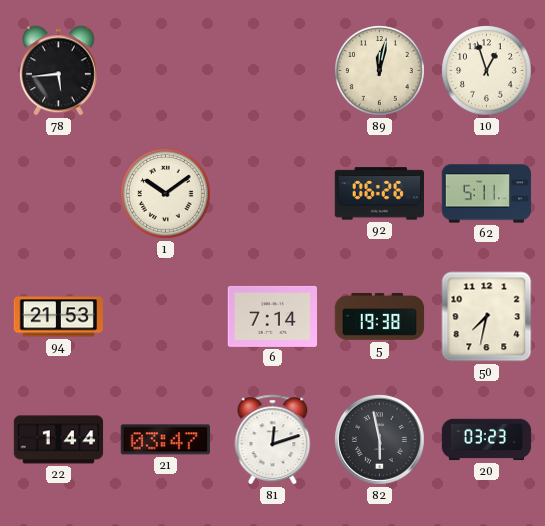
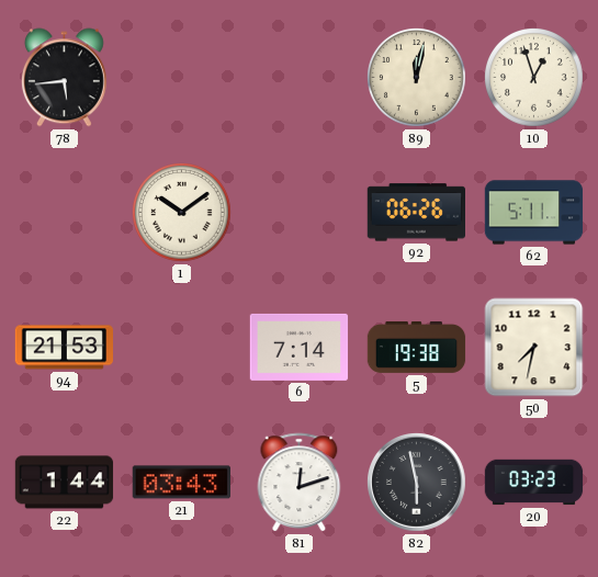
21: 03:47 -> 03:43
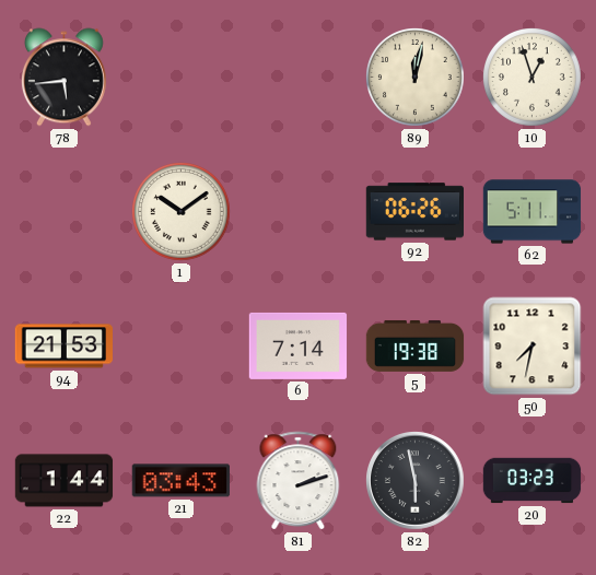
81: 12:12 -> 2:12
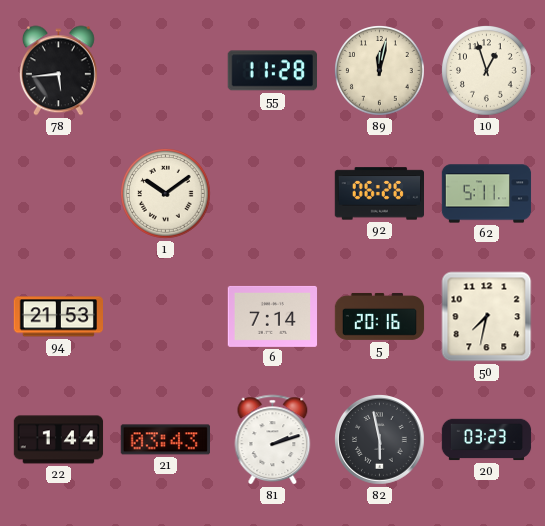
55: none -> 11:28
5: 19:38 -> 20:16
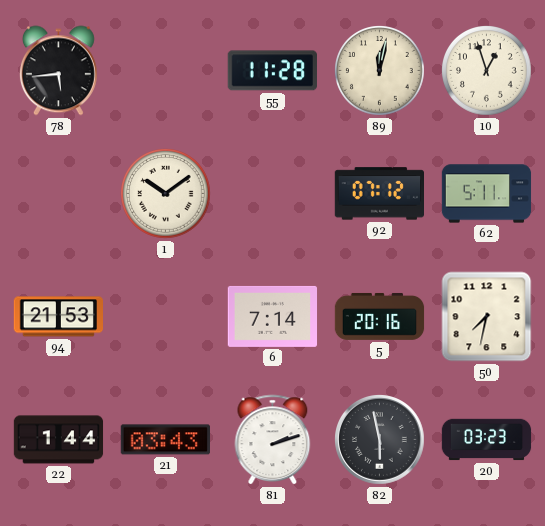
92: 06:26 -> 07:12
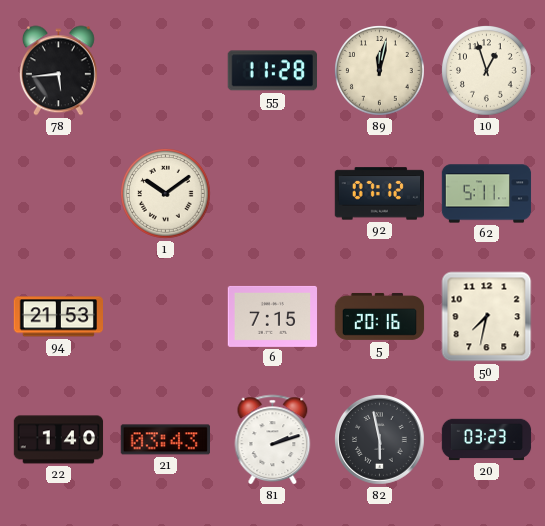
6: 7:14 -> 7:15
22: 1:44 -> 1:40
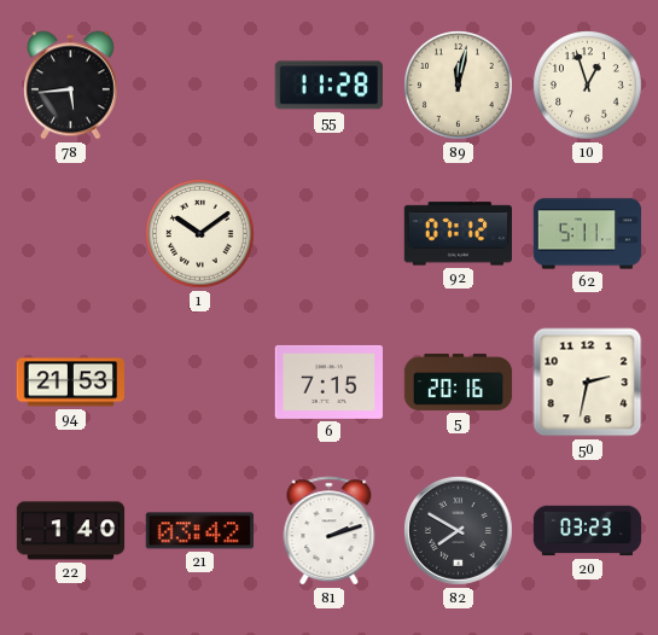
50: 7:32 -> 2:32
21: 03:43 -> 03:42
82: 5:58 -> 7:50
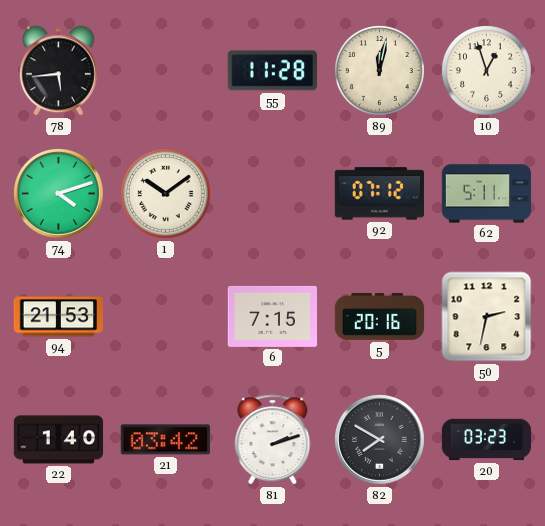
74: none -> 4:12
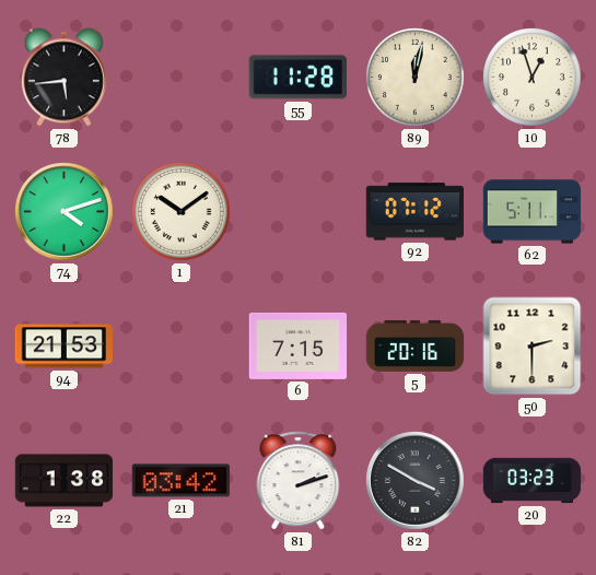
50: 2:32 -> 2:30
22: 1:40 -> 1:38
82: 7:50 -> 3:50
